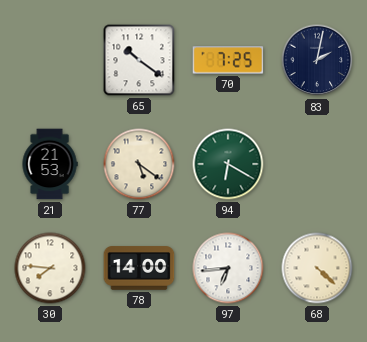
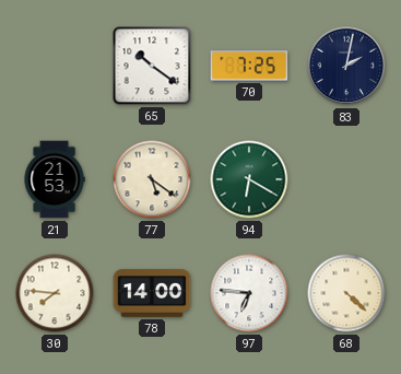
97: 6:44 -> 6:46
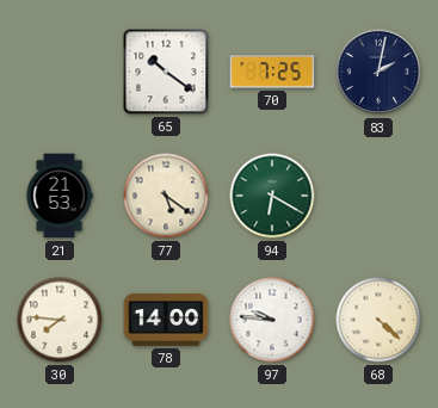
97: 6:46 -> 9:46
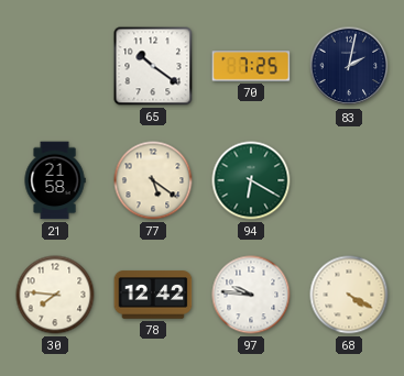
21: 21:53 -> 21:58
78: 14:00 -> 12:42
68: 4:22 -> 4:20
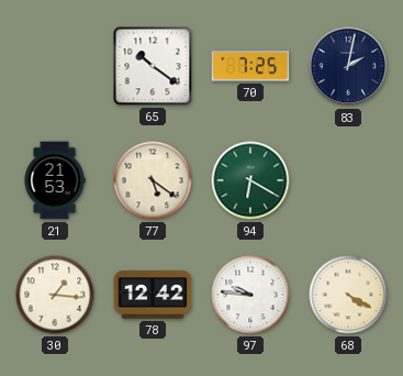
21: 21:58 -> 21:53
30: 7:46 -> 1:16
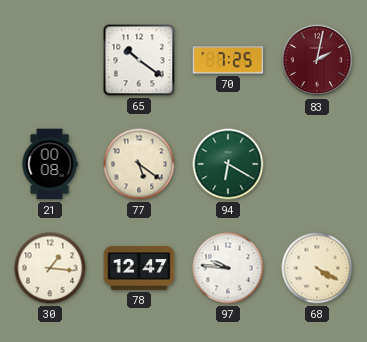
83 dial: navy -> burgundy
21: 21:53 -> 00:08
78: 12:42 -> 12:47
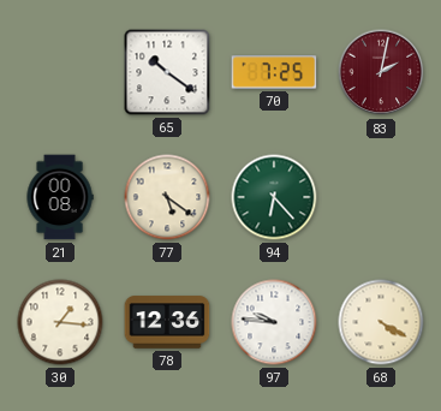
94: 6:20 -> 6:23
78: 12:47 -> 12:36
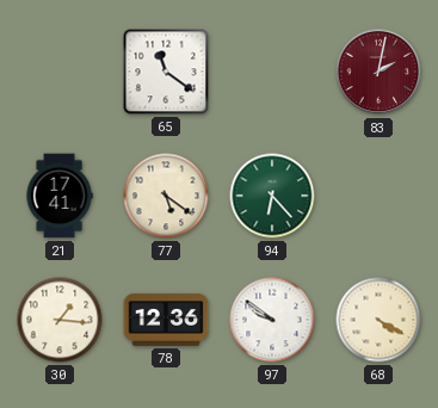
65: 10:21 -> 11:21
70: 7:25 -> none
21: 00:08 -> 17:41
97: 9:46 -> 9:51
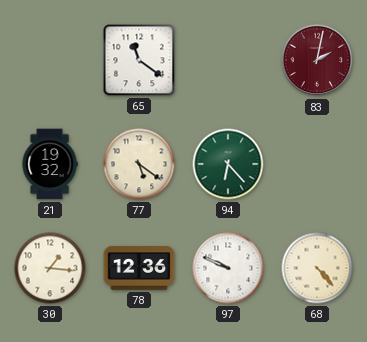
21: 17:41 -> 19:32
97: 9:51 -> 9:49
68: 4:20 -> 4:23
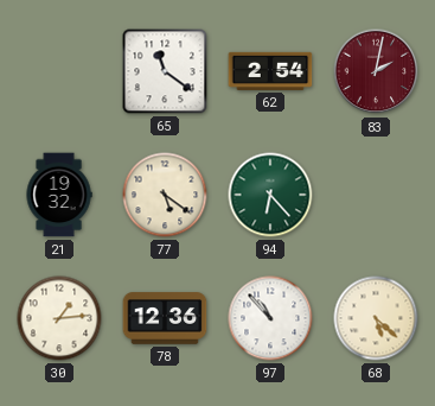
62: none -> 2:54
30: 1:16 -> 1:14
97: 9:49 -> 10:53
68: 4:23 -> 5:22
